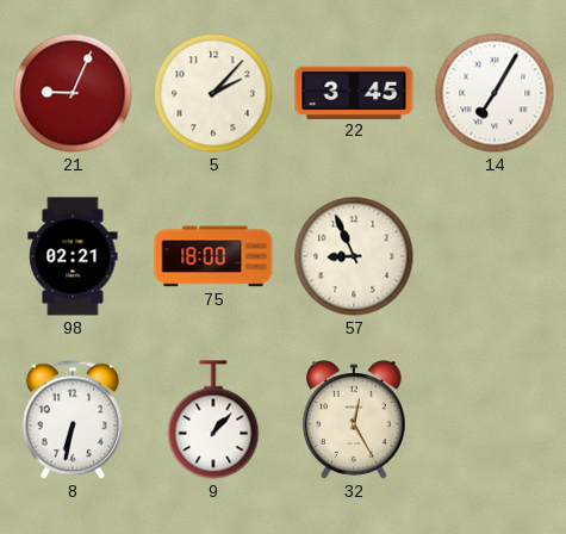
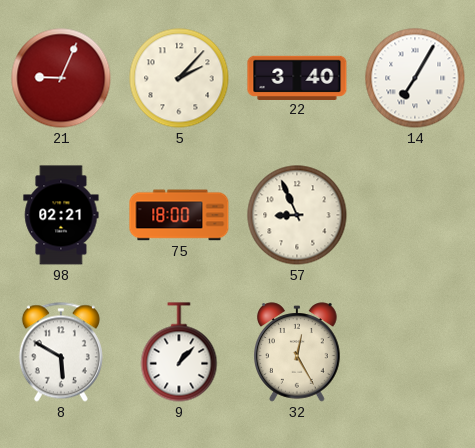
22: 3:45 -> 3:40
8: 6:32 -> 5:50
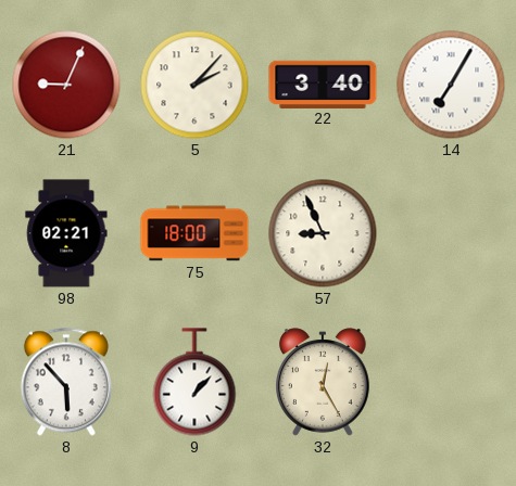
8: 5:50 -> 5:53
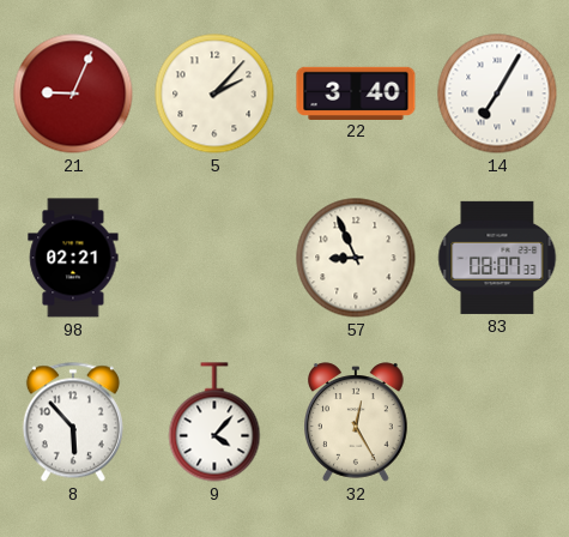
75: 18:00 -> none
83: none -> 08:07
9: 1:07 -> 4:07
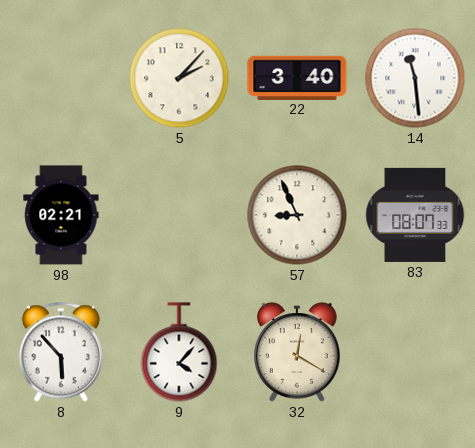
21: 9:04 -> none
14: 7:05 -> 11:29
32: 12:25 -> 12:20
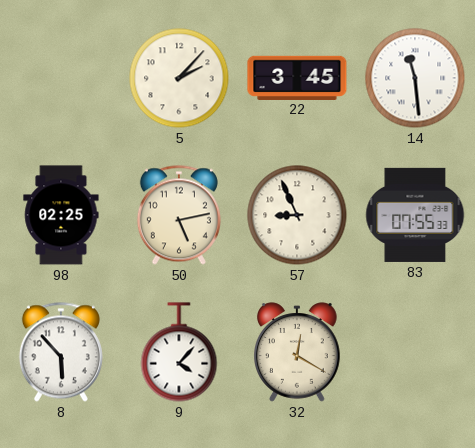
22: 3:40 -> 3:45
98: 02:21 -> 02:25
50: none -> 5:13
83: 08:07 -> 07:55
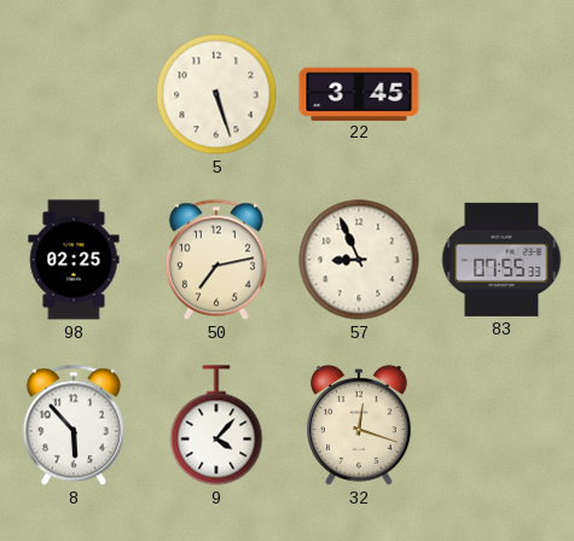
5: 2:07 -> 5:27
14: 11:29 -> none
50: 5:13 -> 7:13
32: 12:20 -> 12:18
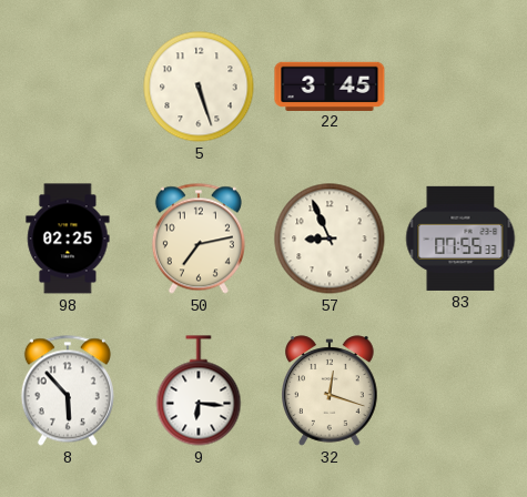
9: 4:07 -> 6:16
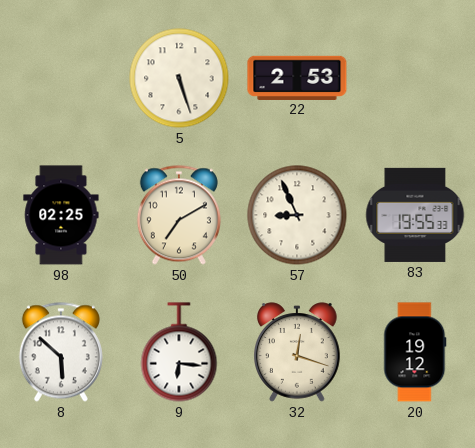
22: 3:45 -> 2:53
50: 7:13 -> 7:10
83: 07:55 -> 19:55
8: 5:53 -> 5:52
20: none -> 19:12
